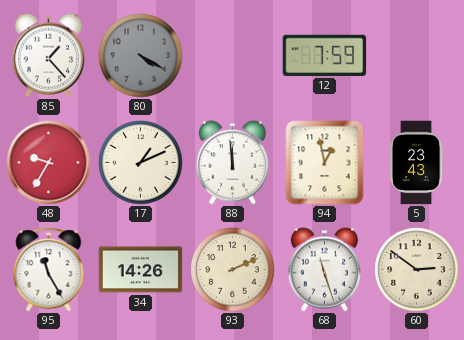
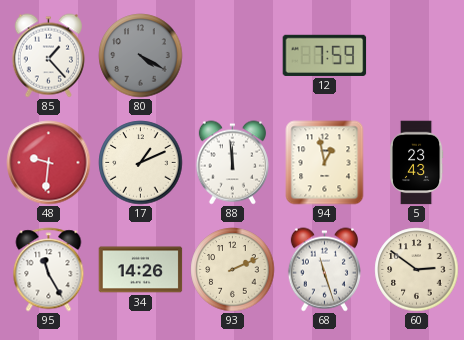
48: 9:35 -> 9:31
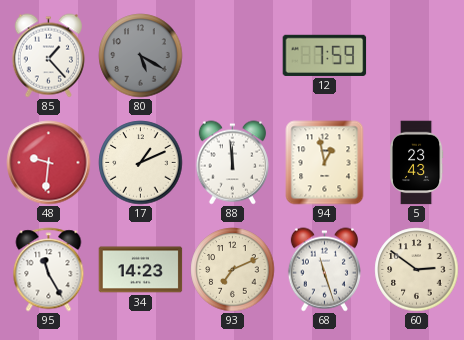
80: 4:20 -> 5:20
34: 14:26 -> 14:23
93: 2:11 -> 7:11
